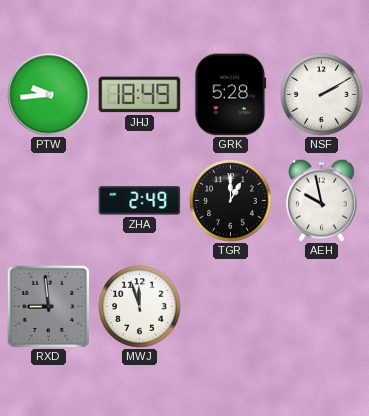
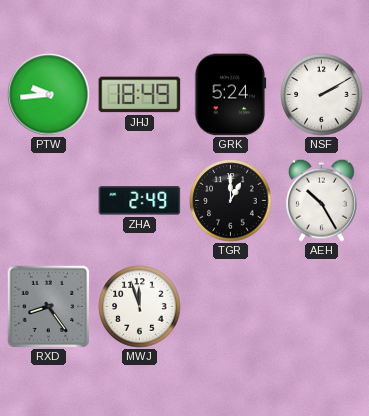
GRK: 5:28 -> 5:24
AEH: 9:58 -> 10:25
RXD: 8:59 -> 8:24
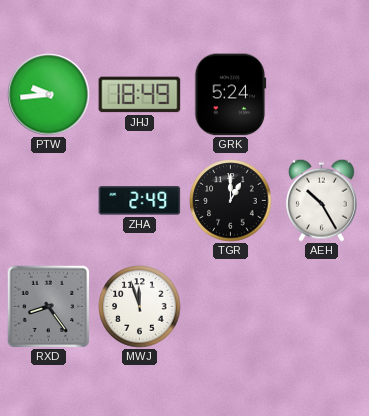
NSF: 2:10 -> none
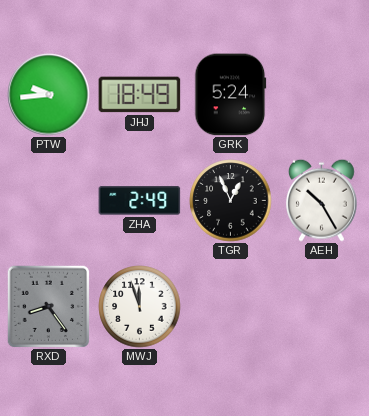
TGR: 1:00 -> 12:56
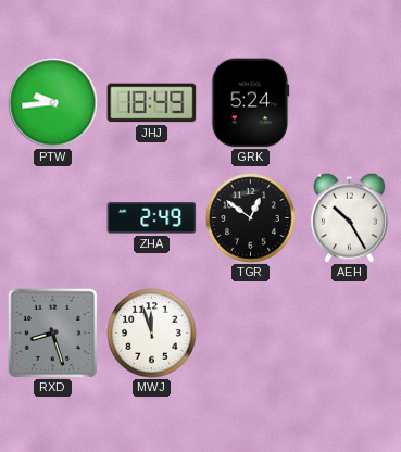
TGR: 12:56 -> 12:51
RXD: 8:24 -> 8:27
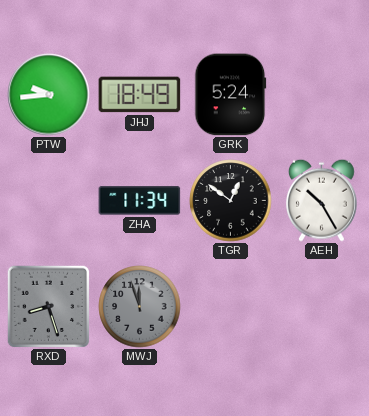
ZHA: 2:49 -> 11:34
MWJ dial: white -> grey
